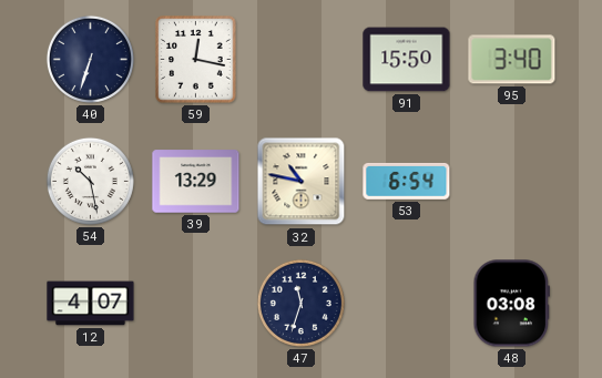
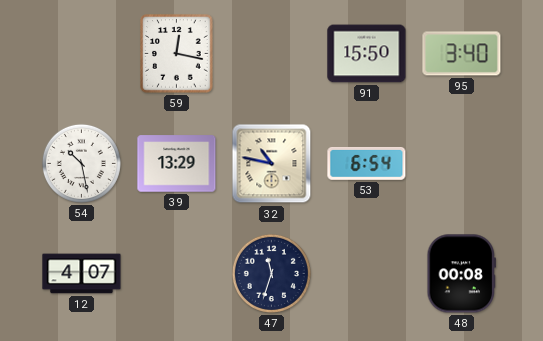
40: 6:33 -> none
48: 03:08 -> 00:08
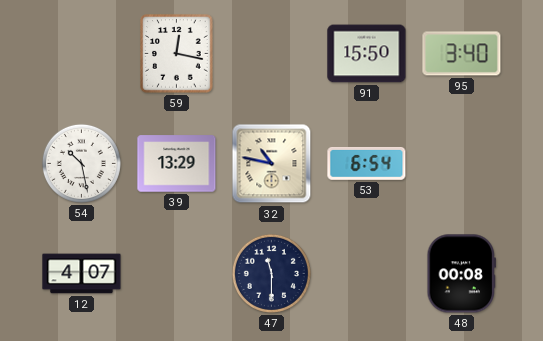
47: 11:33 -> 11:30
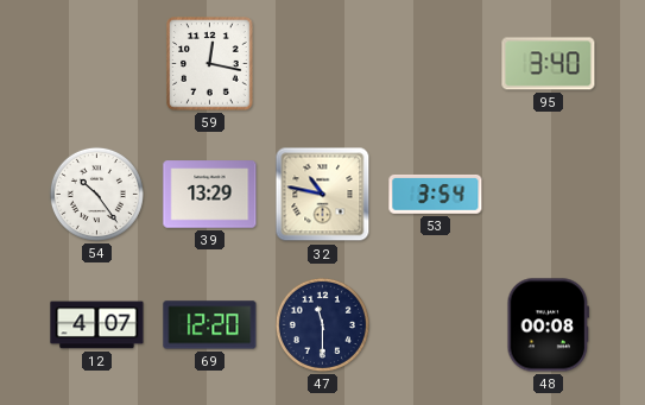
91: 15:50 -> none
54: 10:28 -> 10:24
53: 6:54 -> 3:54
69: none -> 12:20
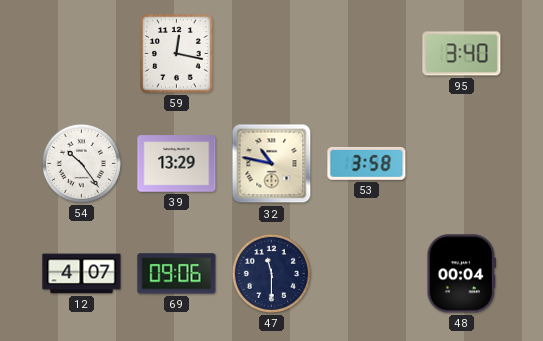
53: 3:54 -> 3:58
69: 12:20 -> 09:06
48: 00:08 -> 00:04
